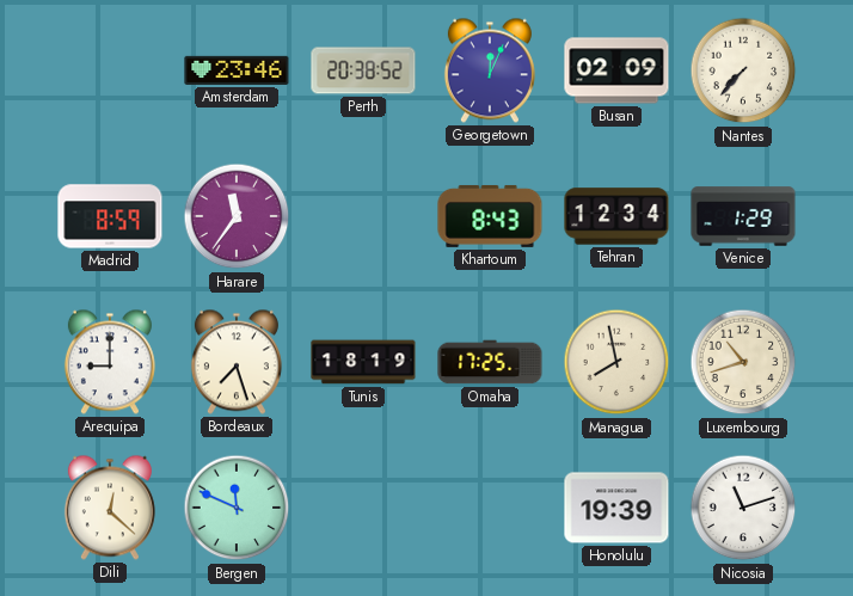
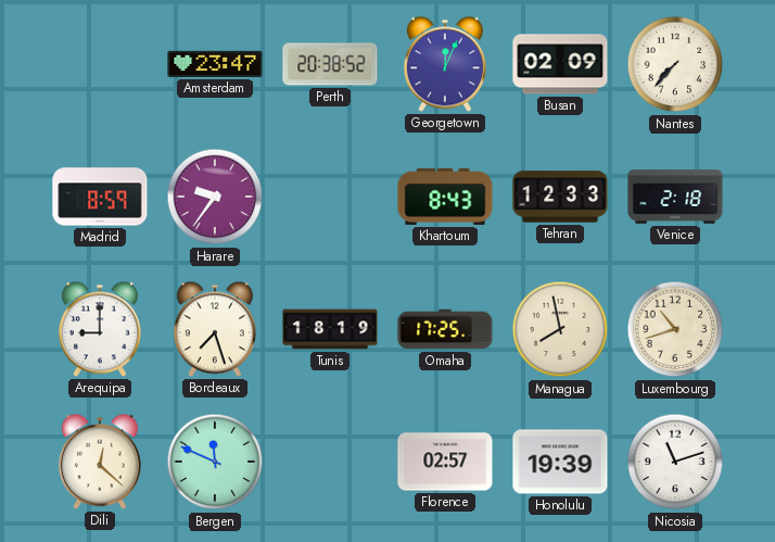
Amsterdam: 23:46 -> 23:47
Harare: 11:36 -> 9:36
Tehran: 12:34 -> 12:33
Venice: 1:29 -> 2:18
Florence: none -> 02:57
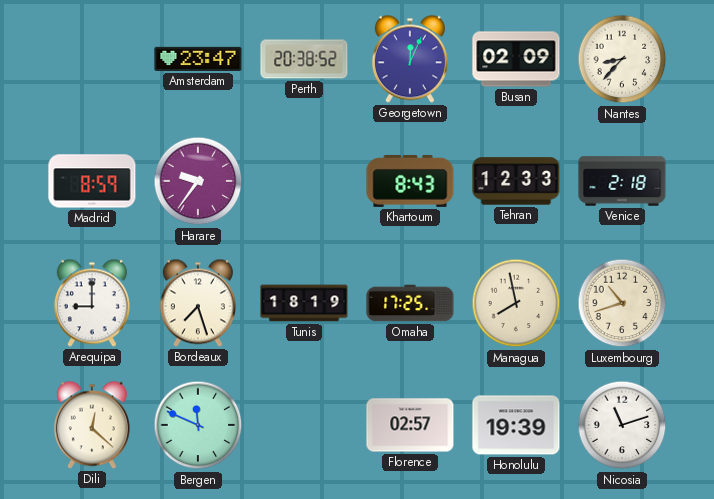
Nantes: 7:37 -> 8:37
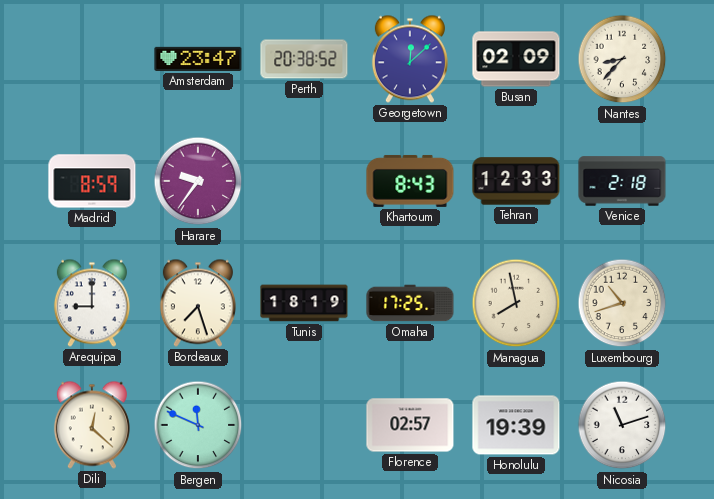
Georgetown: 12:04 -> 12:08
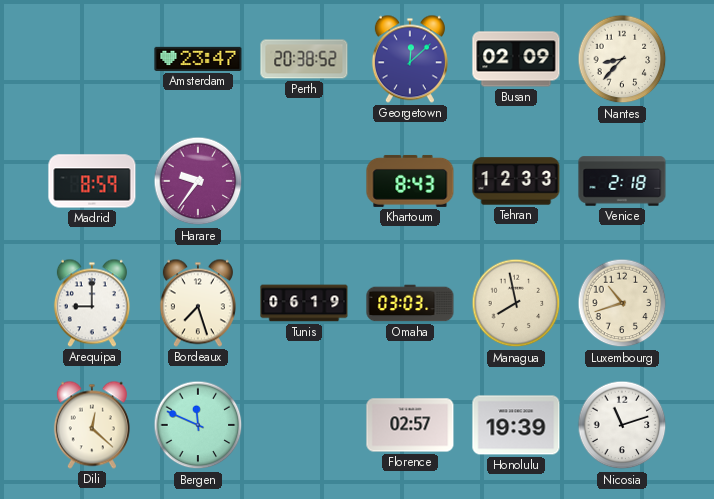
Tunis: 18:19 -> 06:19
Omaha: 17:25 -> 03:03
